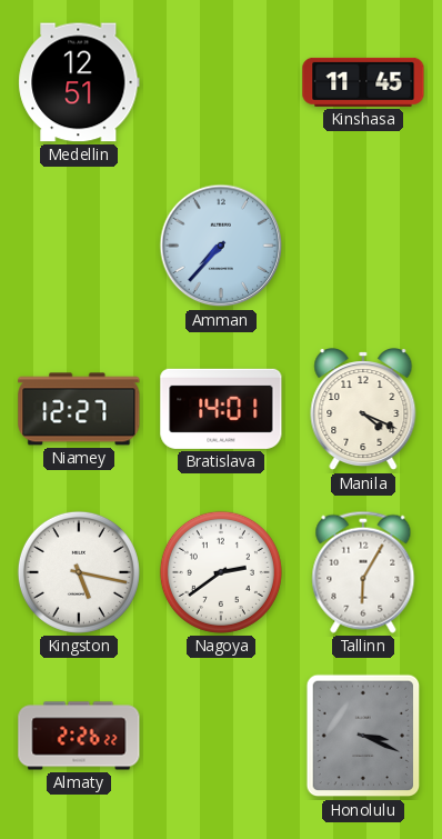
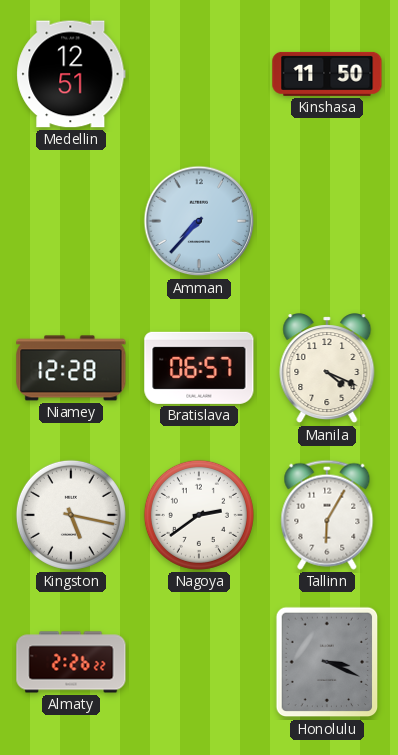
Kinshasa: 11:45 -> 11:50
Niamey: 12:27 -> 12:28
Bratislava: 14:01 -> 06:57
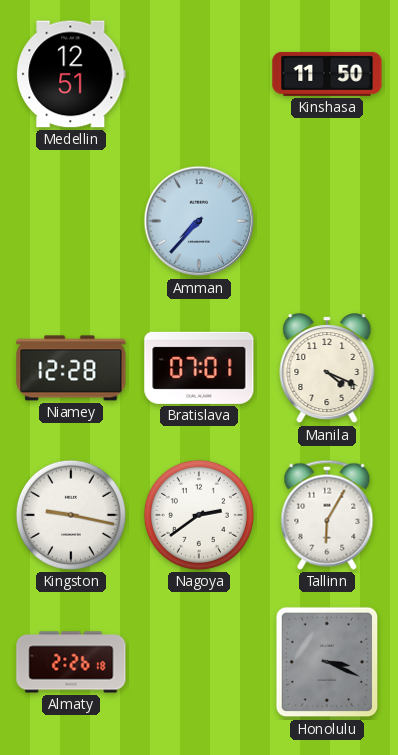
Bratislava: 06:57 -> 07:01
Kingston: 5:17 -> 9:17
Almaty: 2:26:22 -> 2:26:18
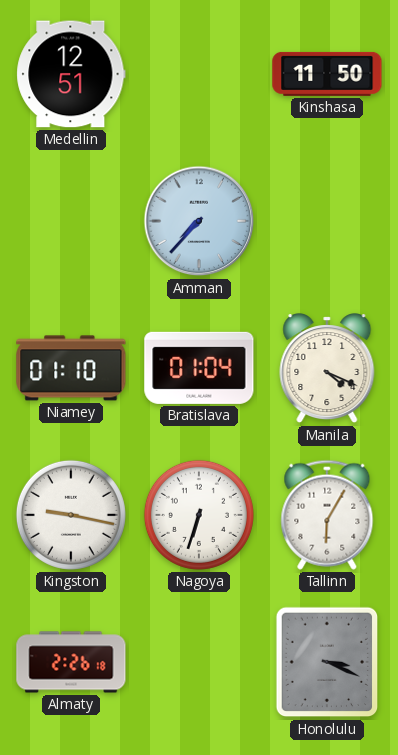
Niamey: 12:28 -> 01:10
Bratislava: 07:01 -> 01:04
Nagoya: 2:39 -> 6:33
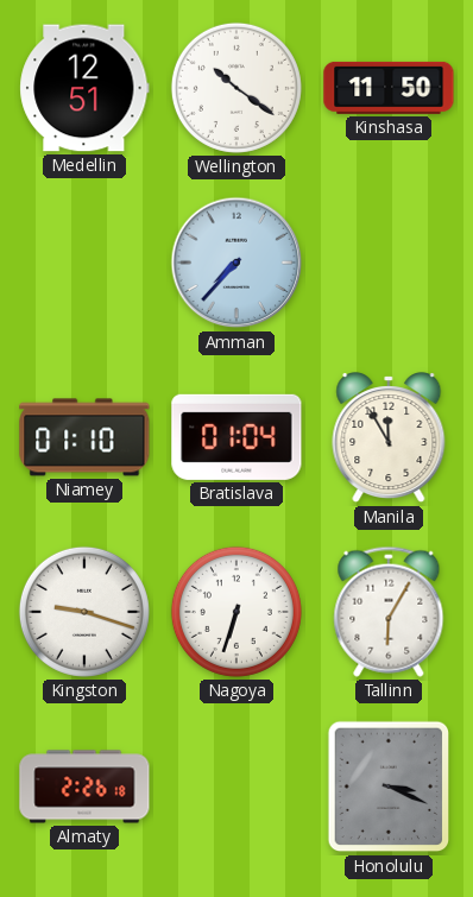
Wellington: none -> 10:21
Manila: 4:19 -> 11:55
Kingston: 9:17 -> 9:18
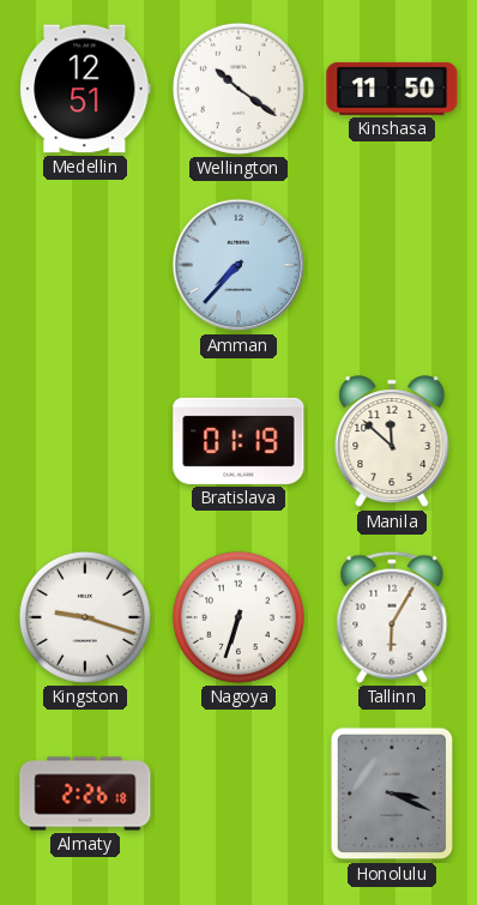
Niamey: 01:10 -> none
Bratislava: 01:04 -> 01:19
Manila: 11:55 -> 11:52
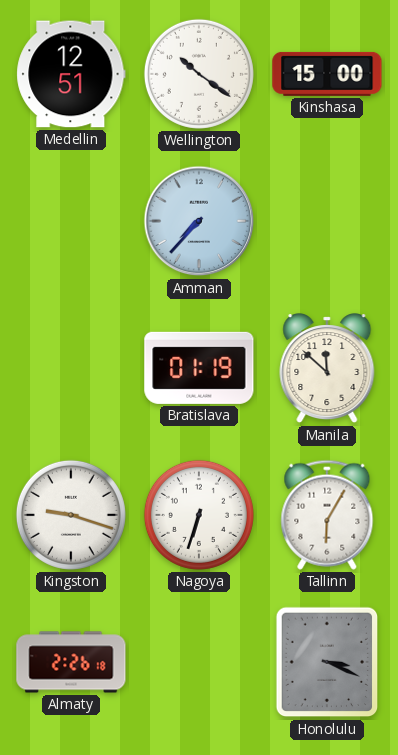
Kinshasa: 11:50 -> 15:00
